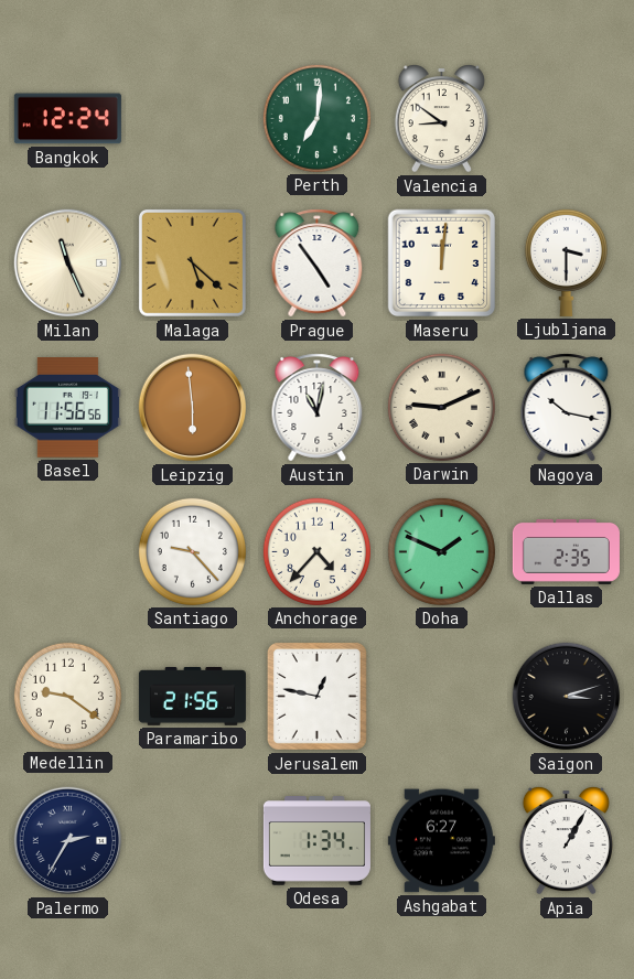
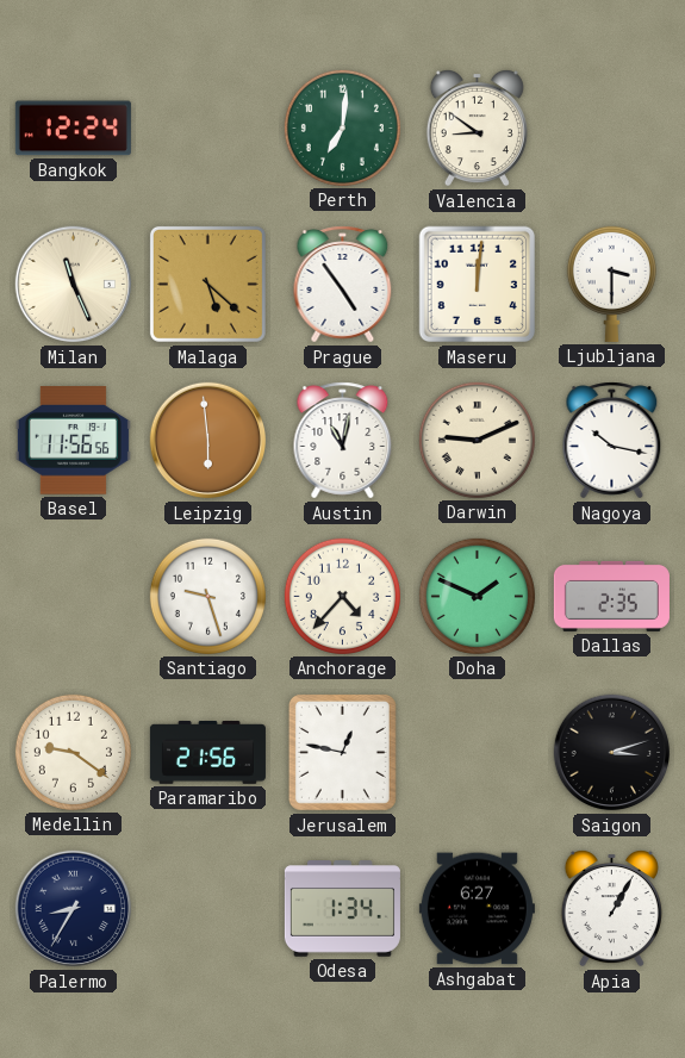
Santiago: 9:23 -> 9:27
Palermo: 2:35 -> 8:35
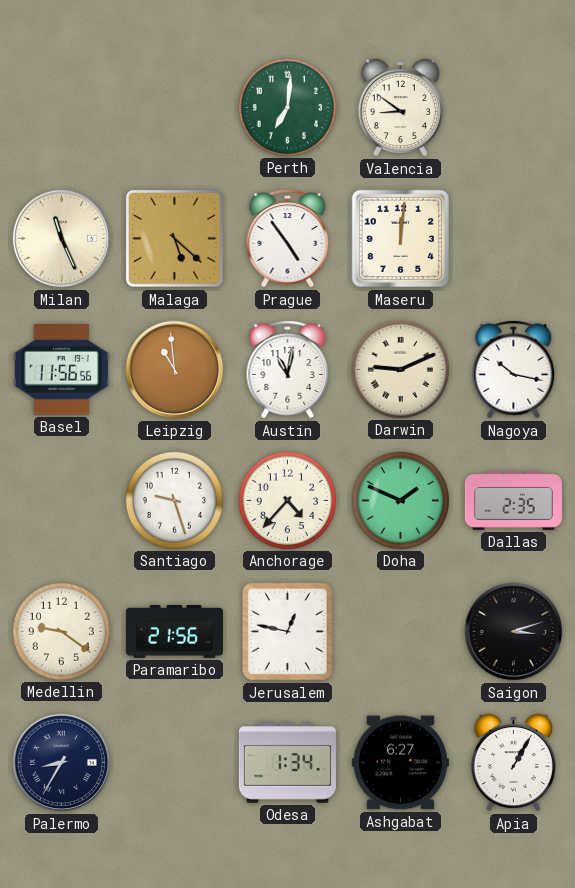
Bangkok: 12:24 -> none
Ljubljana: 3:30 -> none
Leipzig: 5:59 -> 10:59
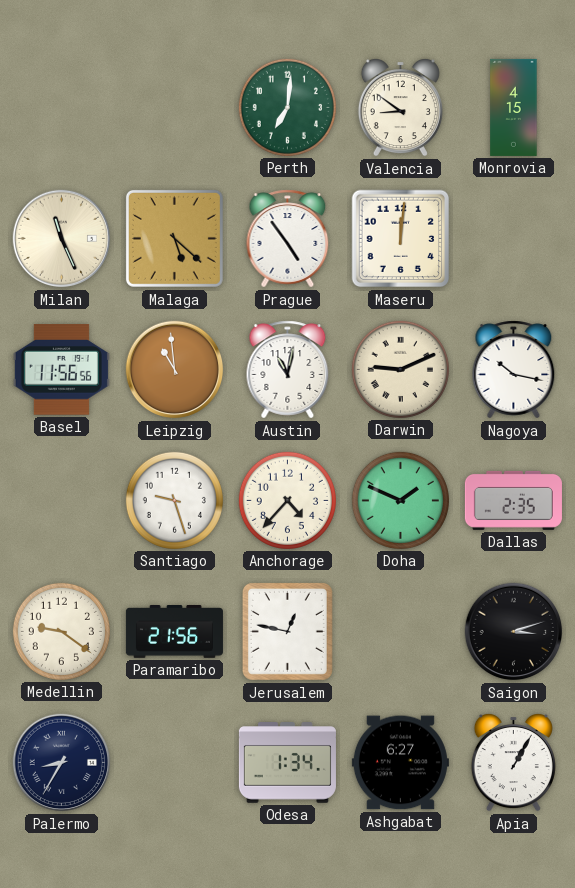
Monrovia: none -> 4:15
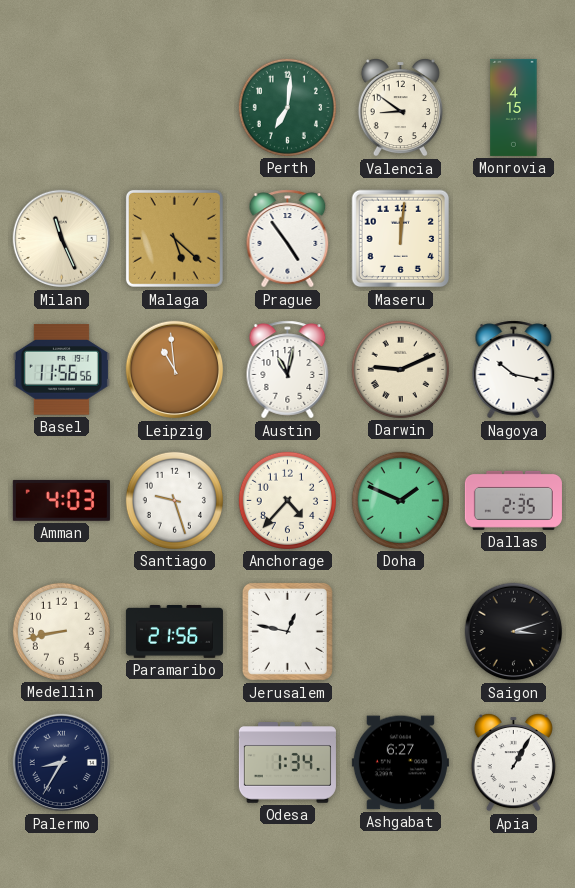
Amman: none -> 4:03
Medellin: 9:21 -> 8:43
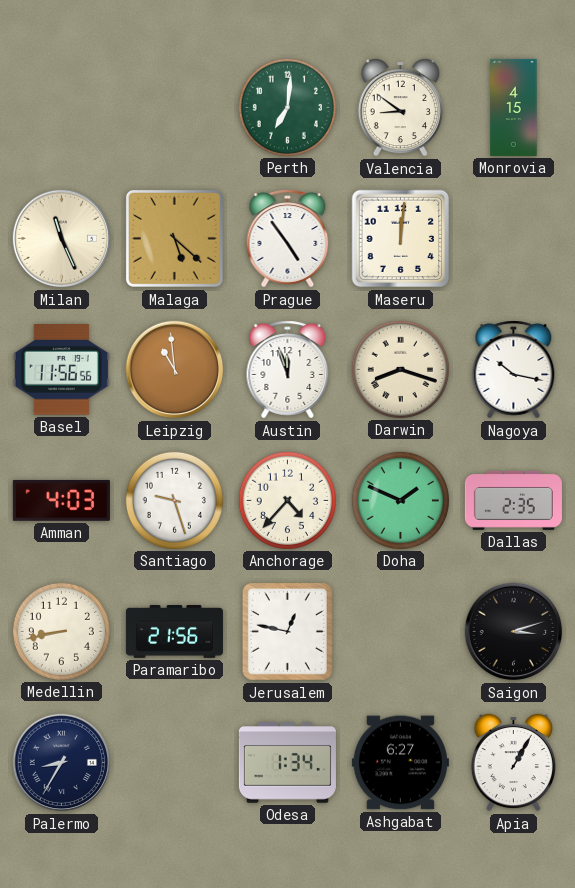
Austin: 11:02 -> 11:57
Darwin: 9:11 -> 8:18
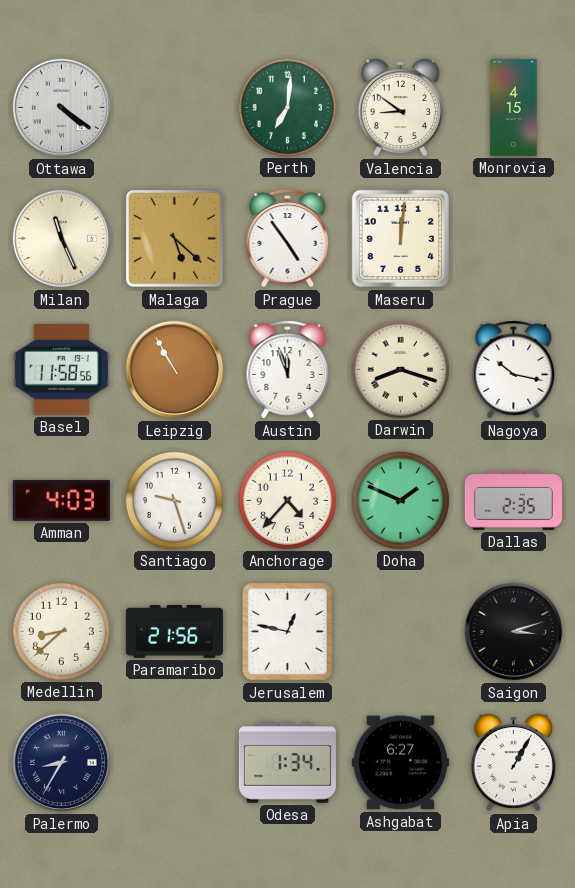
Ottawa: none -> 4:21
Basel: 11:56 -> 11:58
Leipzig: 10:59 -> 10:55
Medellin: 8:43 -> 8:38
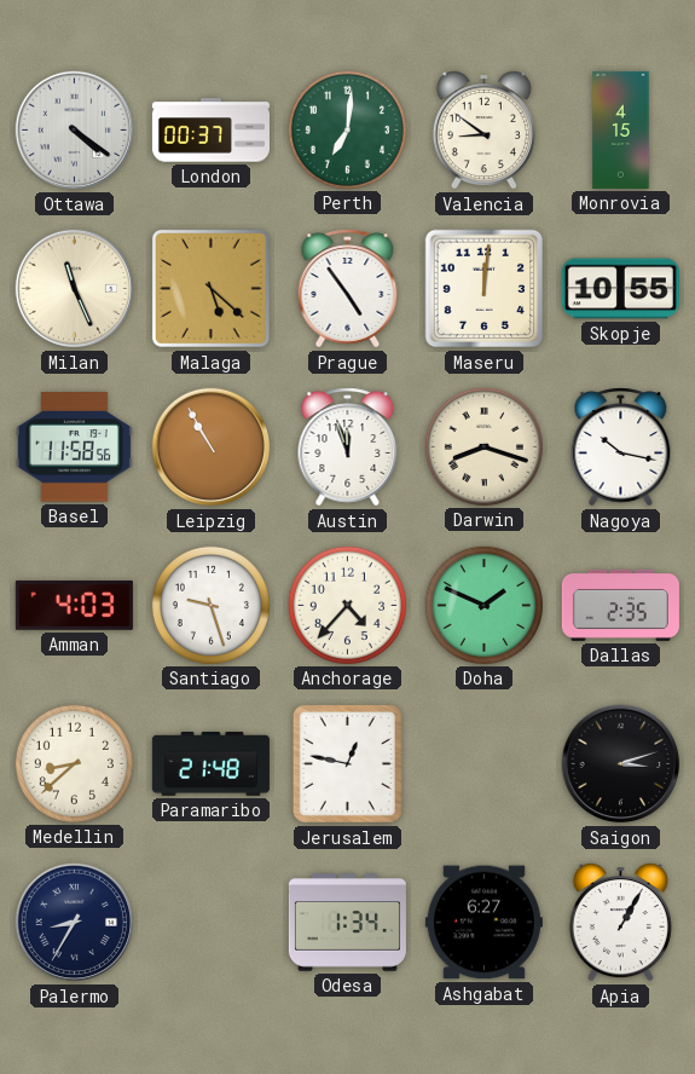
London: none -> 00:37
Skopje: none -> 10:55
Paramaribo: 21:56 -> 21:48
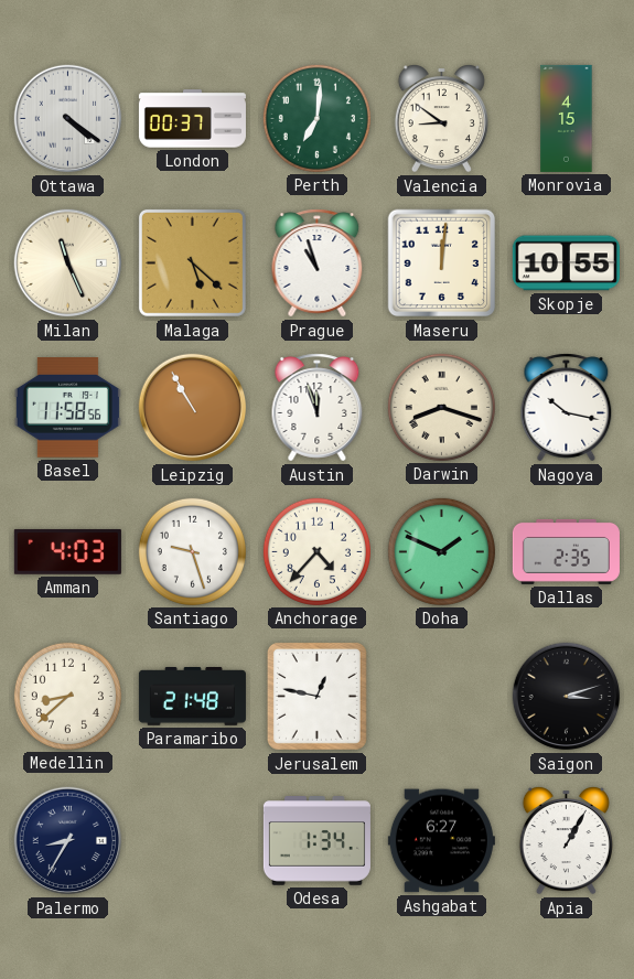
Prague: 4:54 -> 10:57
